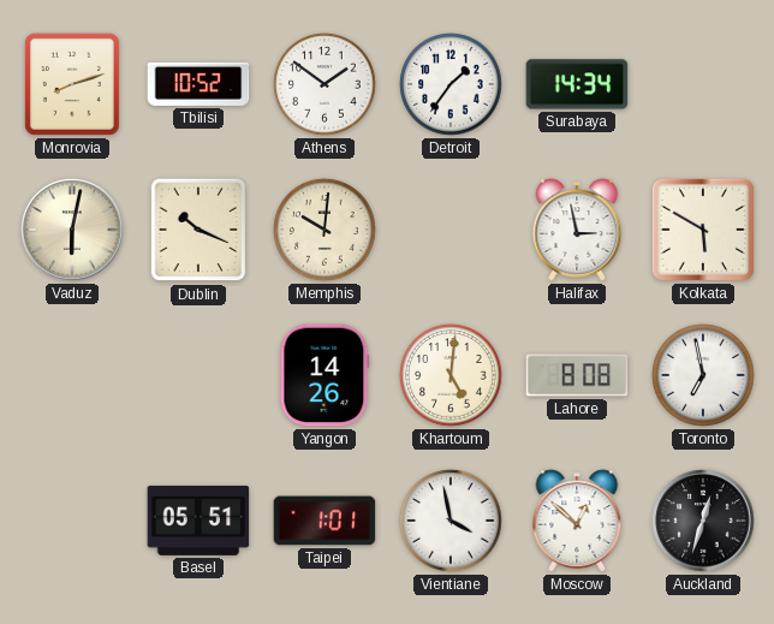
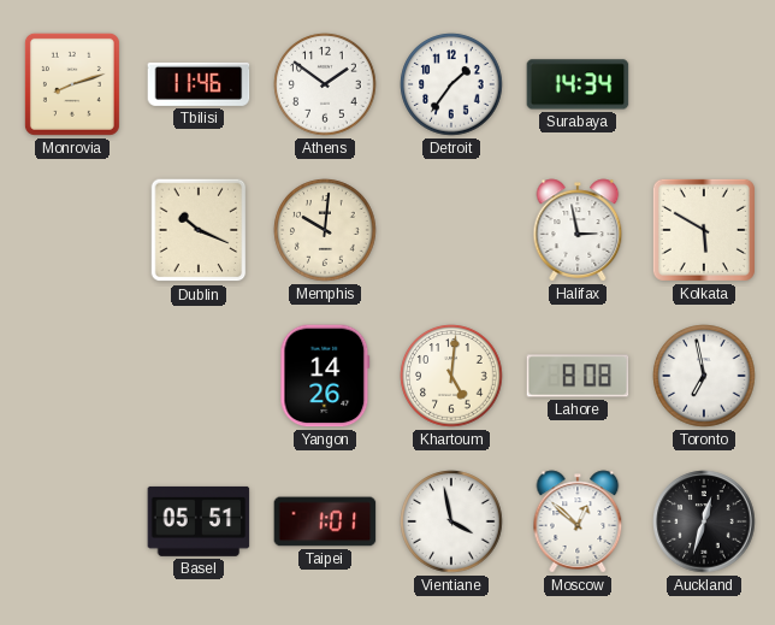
Tbilisi: 10:52 -> 11:46
Vaduz: 6:02 -> none
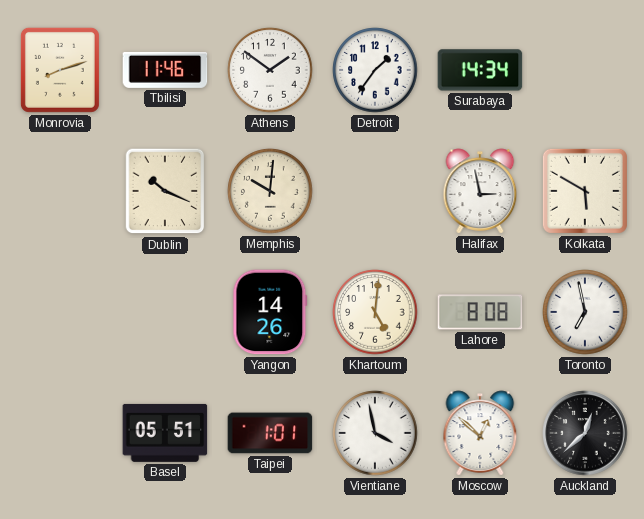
Auckland: 12:33 -> 12:38
